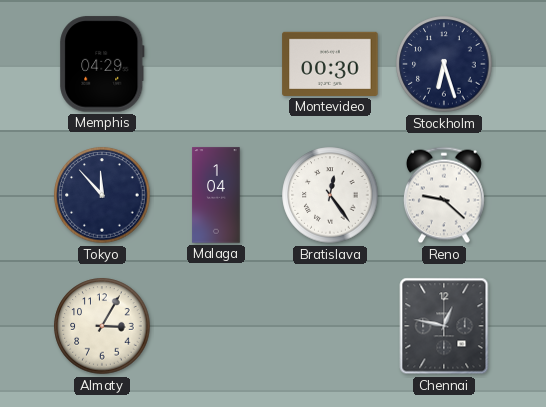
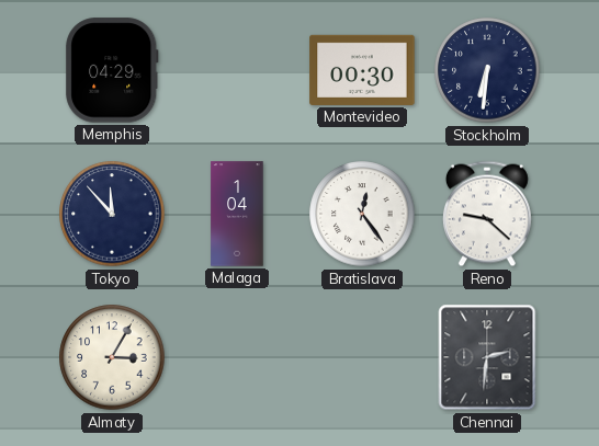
Stockholm: 6:27 -> 6:31
Chennai: 12:47 -> 2:31
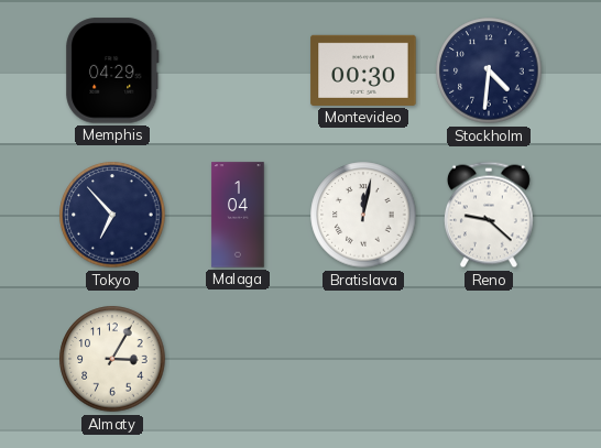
Stockholm: 6:31 -> 4:31
Tokyo: 11:53 -> 6:53
Bratislava: 12:24 -> 12:02
Chennai: 2:31 -> none
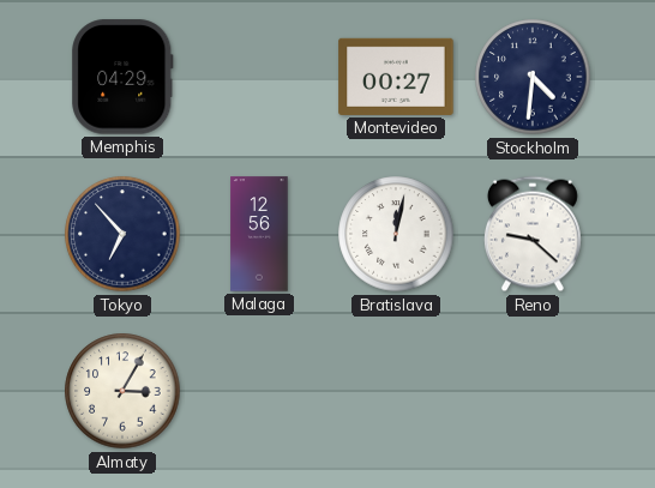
Montevideo: 00:30 -> 00:27
Malaga: 1:04 -> 12:56
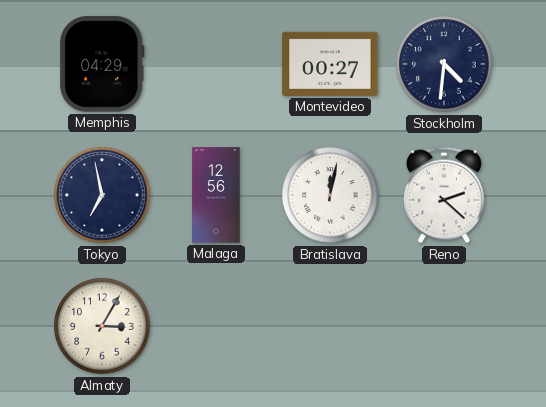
Tokyo: 6:53 -> 6:58
Reno: 9:22 -> 2:22
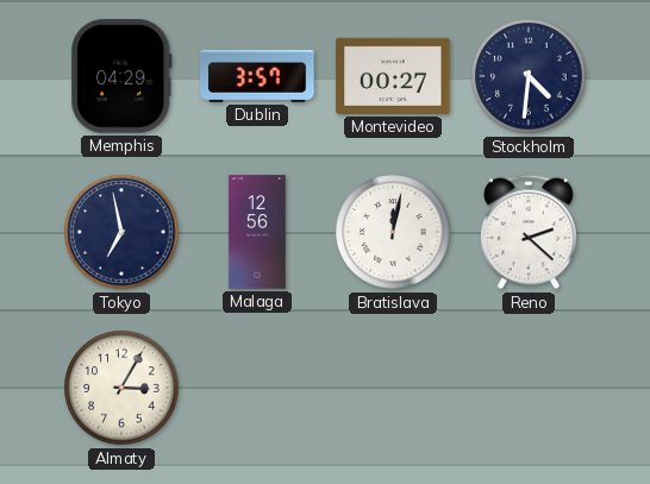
Dublin: none -> 3:57
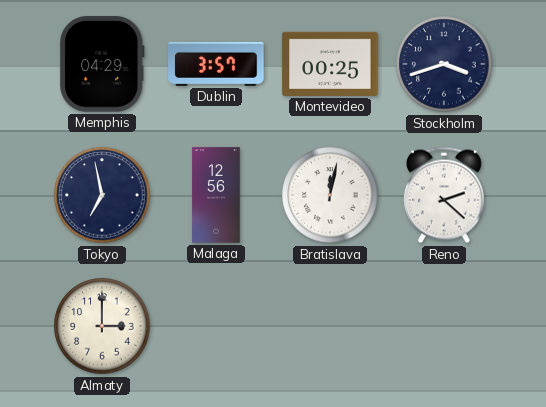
Montevideo: 00:27 -> 00:25
Stockholm: 4:31 -> 3:42
Almaty: 3:05 -> 3:00
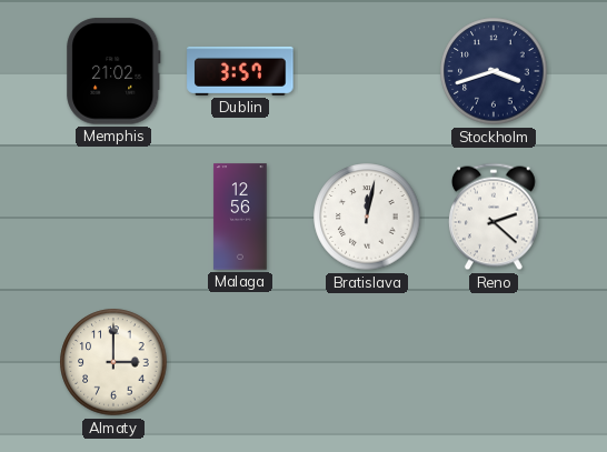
Memphis: 04:29 -> 21:02
Montevideo: 00:25 -> none
Tokyo: 6:58 -> none
